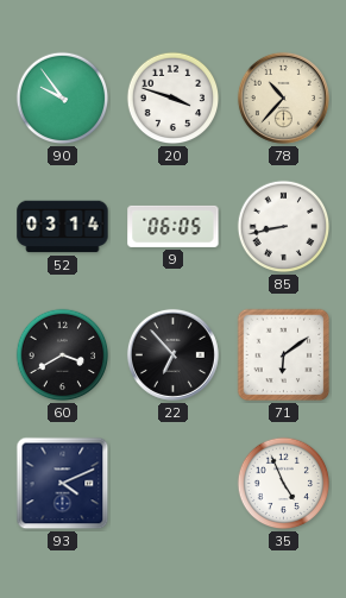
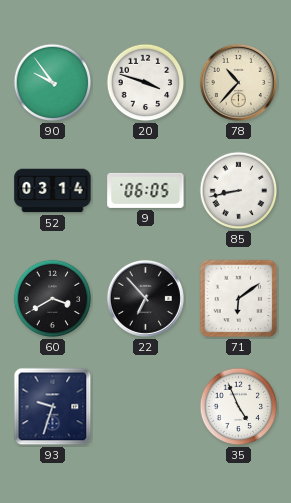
93: 4:11 -> 9:33
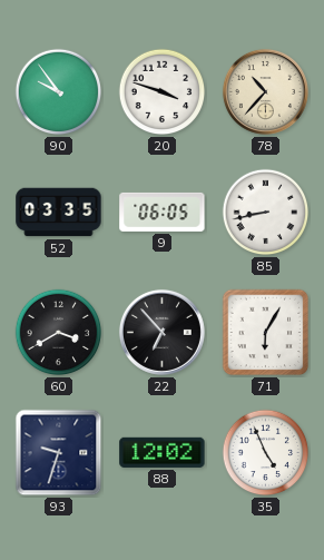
52: 03:14 -> 03:35
71: 6:09 -> 6:05
88: none -> 12:02
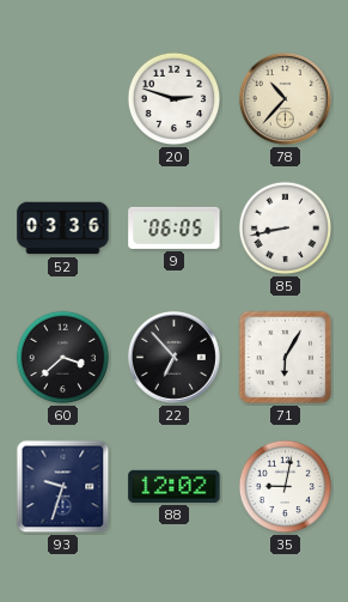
90: 9:54 -> none
20: 3:48 -> 2:48
52: 03:35 -> 03:36
60: 3:40 -> 3:38
35: 4:56 -> 9:02
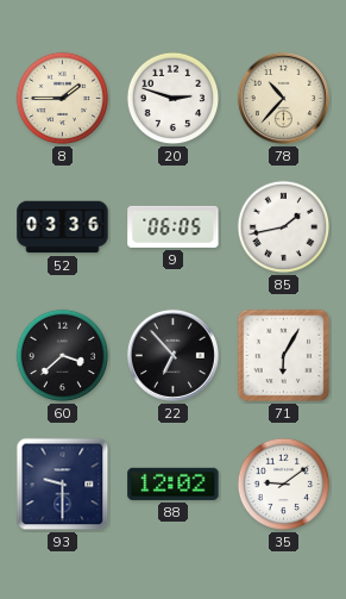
8: none -> 1:45
85: 8:43 -> 1:43
93: 9:33 -> 9:30
35: 9:02 -> 9:09
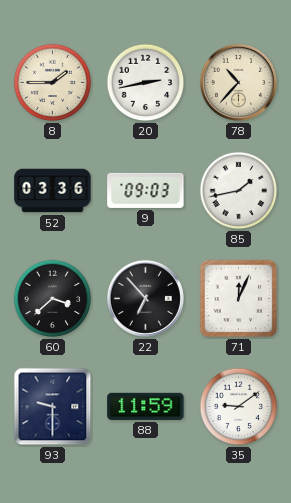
20: 2:48 -> 2:43
9: 06:05 -> 09:03
71: 6:05 -> 12:04
88: 12:02 -> 11:59
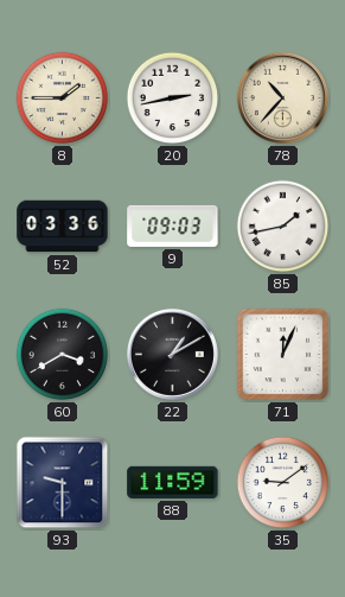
60: 3:38 -> 3:40
22: 6:53 -> 1:10
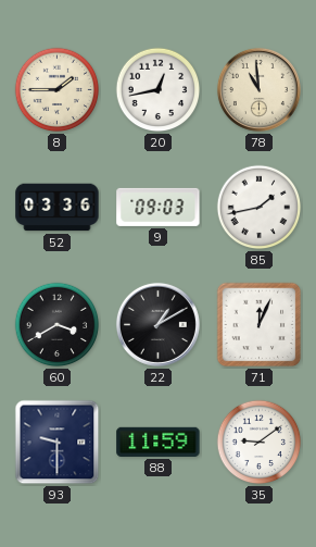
20: 2:43 -> 12:43
78: 10:37 -> 10:59
